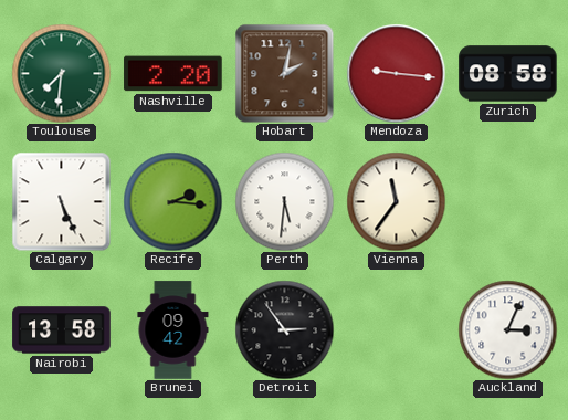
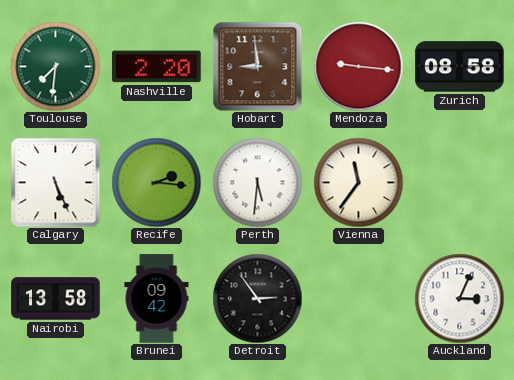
Hobart: 2:02 -> 8:59
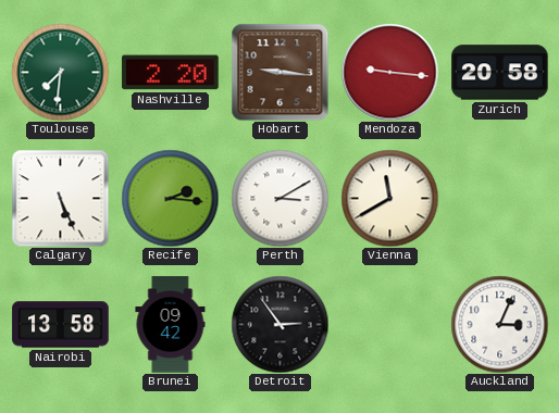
Hobart: 8:59 -> 9:16
Zurich: 08:58 -> 20:58
Perth: 5:31 -> 3:10
Vienna: 11:36 -> 11:40
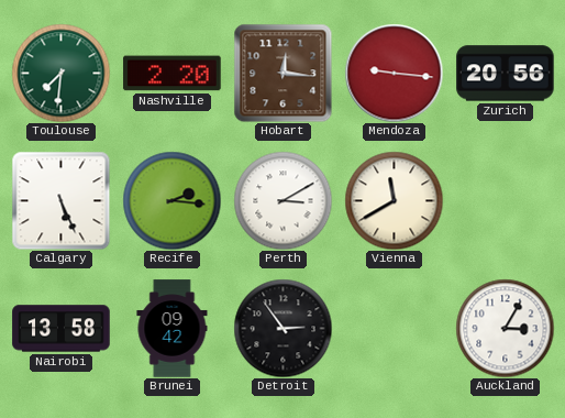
Hobart: 9:16 -> 12:16
Zurich: 20:58 -> 20:56
Auckland: 3:04 -> 3:05
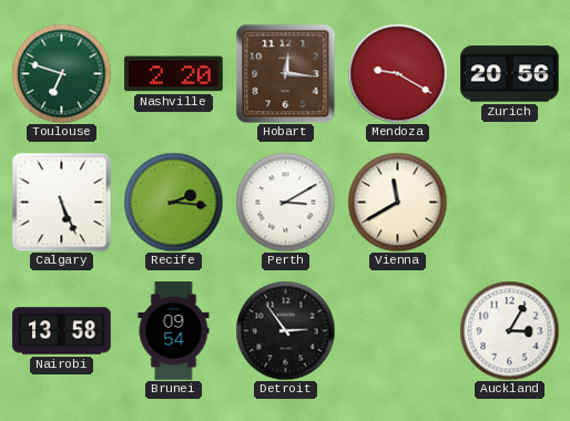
Toulouse: 7:31 -> 6:48
Mendoza: 9:16 -> 9:20
Brunei: 09:42 -> 09:54
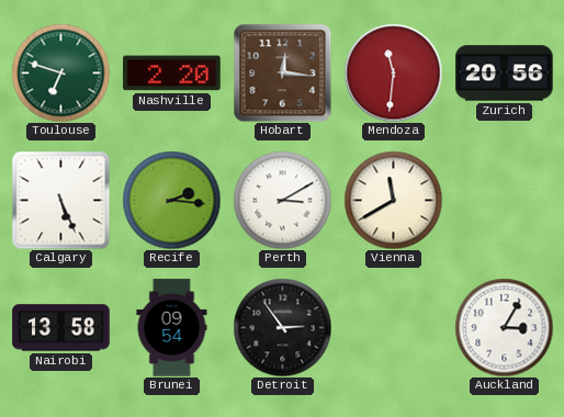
Mendoza: 9:20 -> 11:31
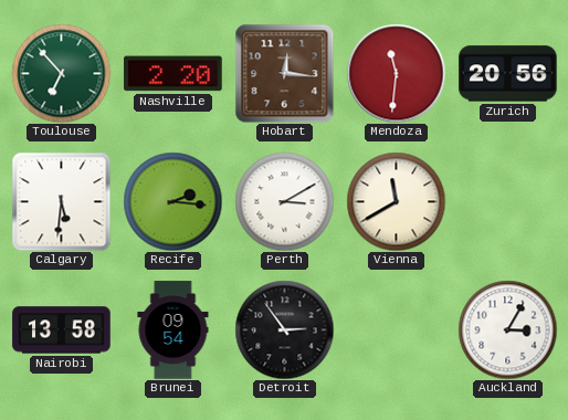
Toulouse: 6:48 -> 6:53
Calgary: 5:26 -> 5:31
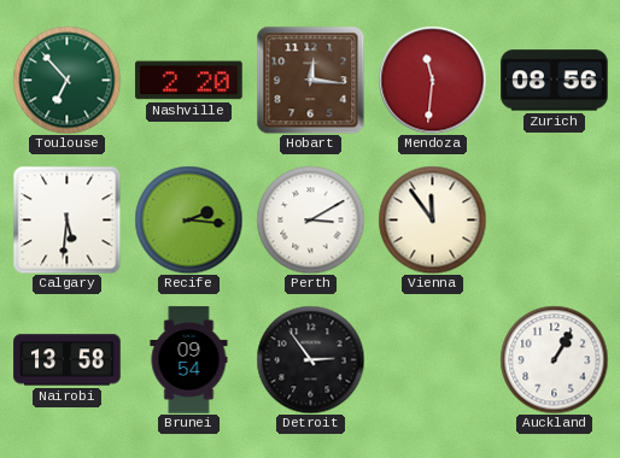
Zurich: 20:56 -> 08:56
Vienna: 11:40 -> 11:54
Auckland: 3:05 -> 1:05
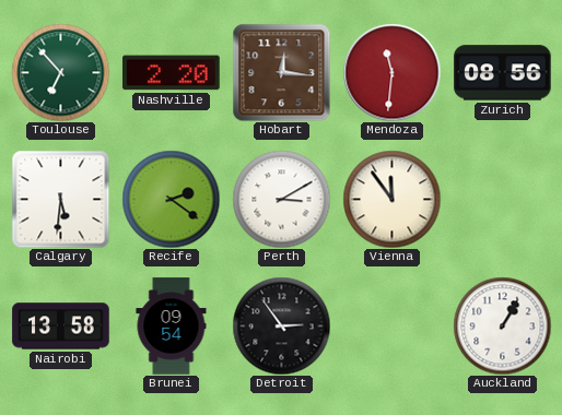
Recife: 2:16 -> 2:21
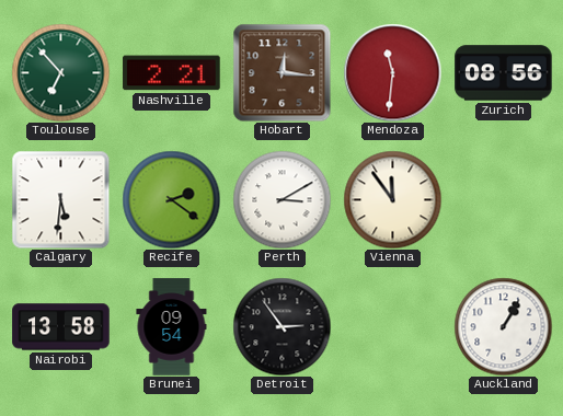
Nashville: 2:20 -> 2:21
